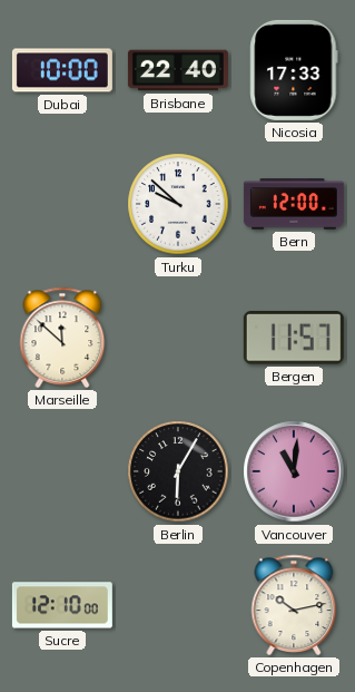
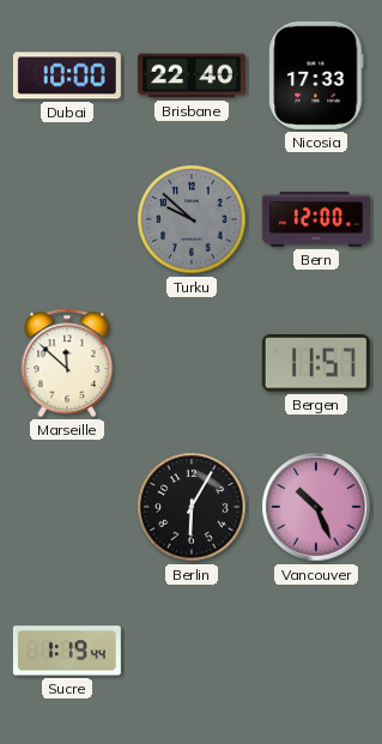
Turku dial: white -> grey
Vancouver: 11:01 -> 10:26
Sucre: 12:10 -> 1:19
Copenhagen: 10:13 -> none
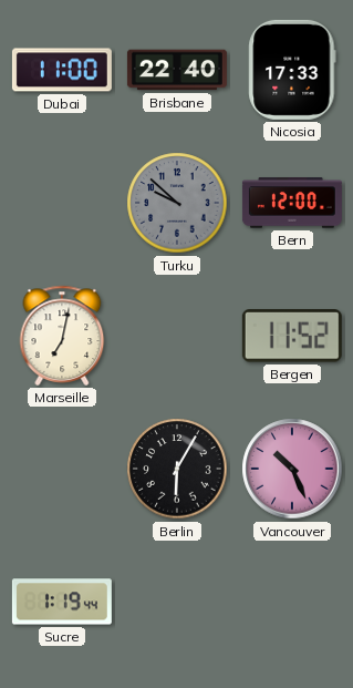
Dubai: 10:00 -> 11:00
Marseille: 11:52 -> 7:02
Bergen: 11:57 -> 11:52
